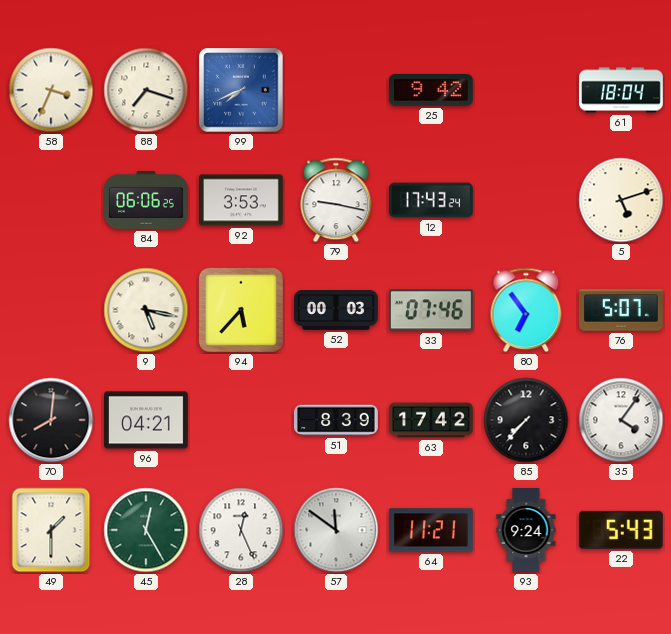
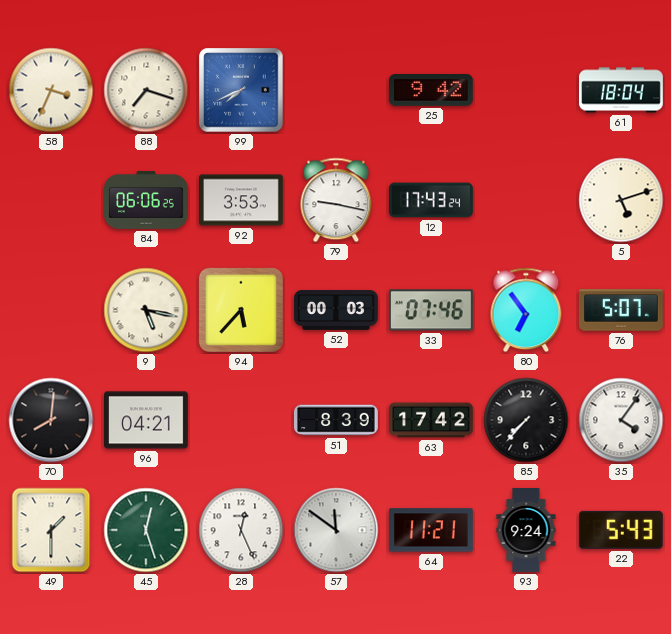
45: 12:25 -> 12:27
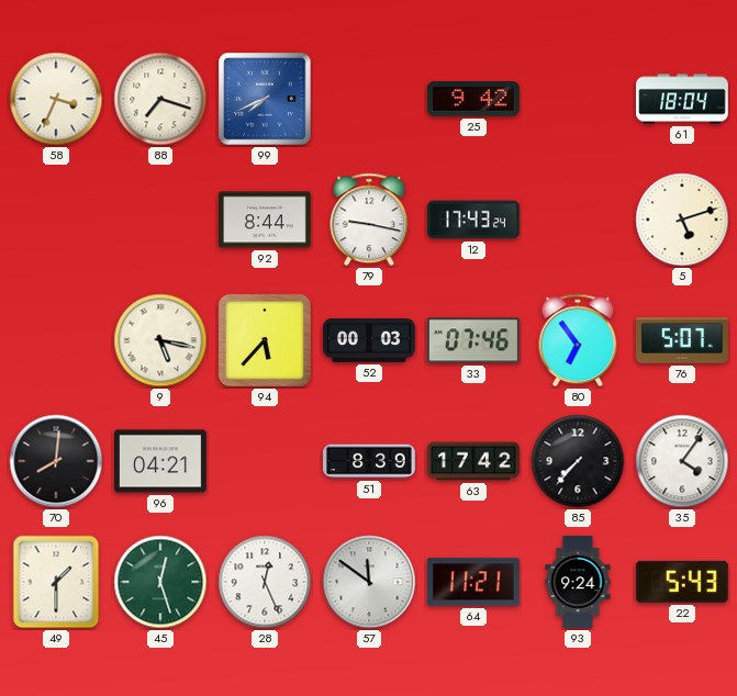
84: 06:06 -> none
92: 3:53 -> 8:44
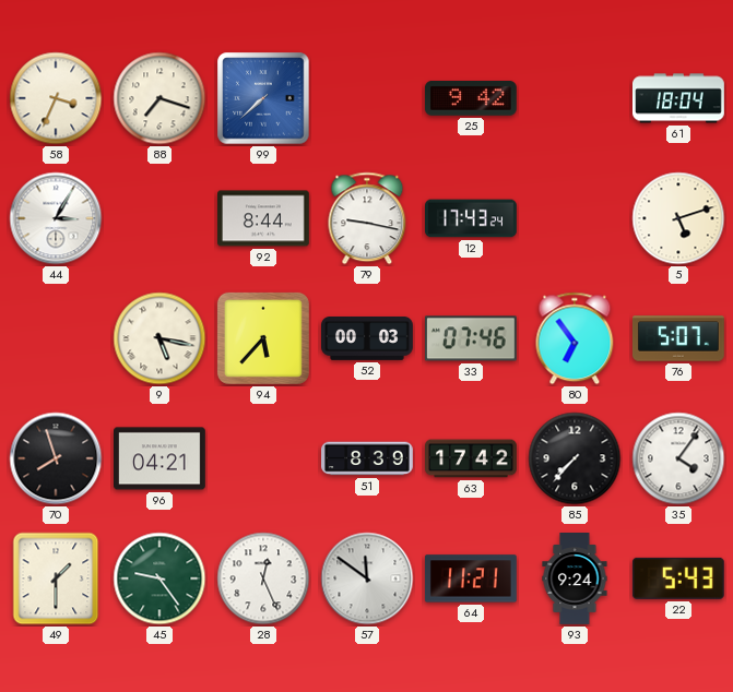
99: 7:41 -> 7:38
44: none -> 3:05
70: 8:01 -> 7:57
45: 12:27 -> 9:24
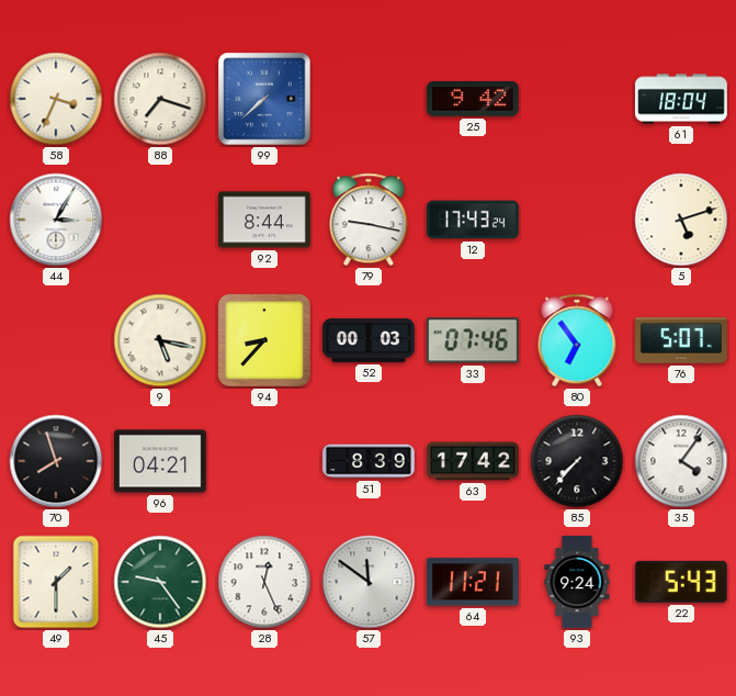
94: 5:37 -> 8:37
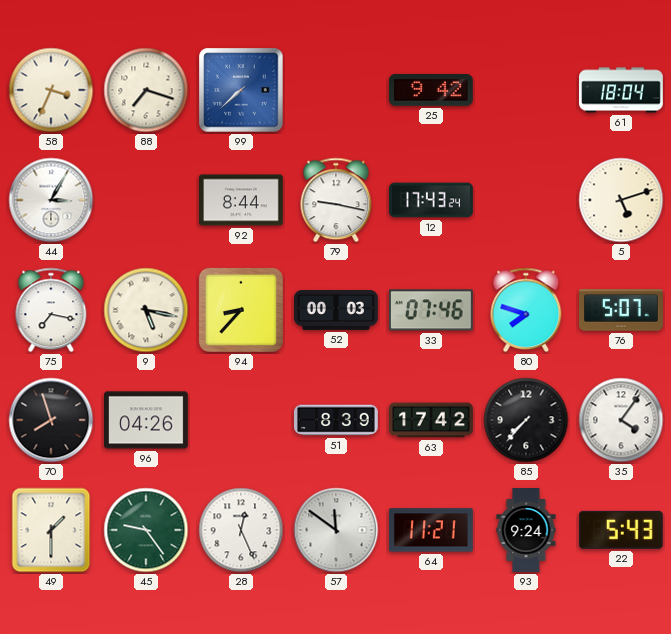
75: none -> 7:17
80: 6:54 -> 7:48
96: 04:21 -> 04:26
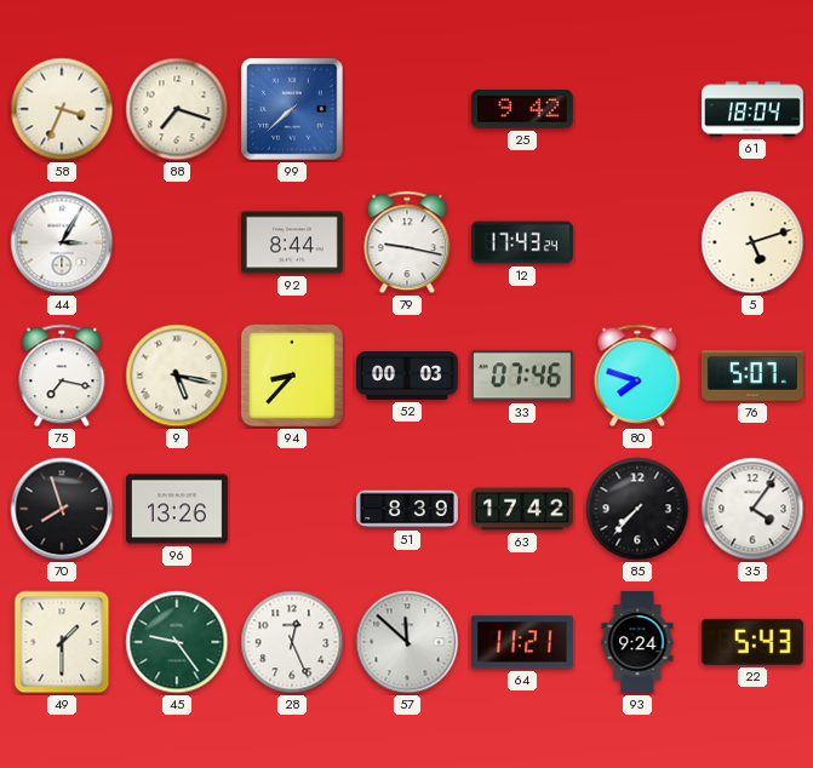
96: 04:26 -> 13:26
57: 11:51 -> 11:52
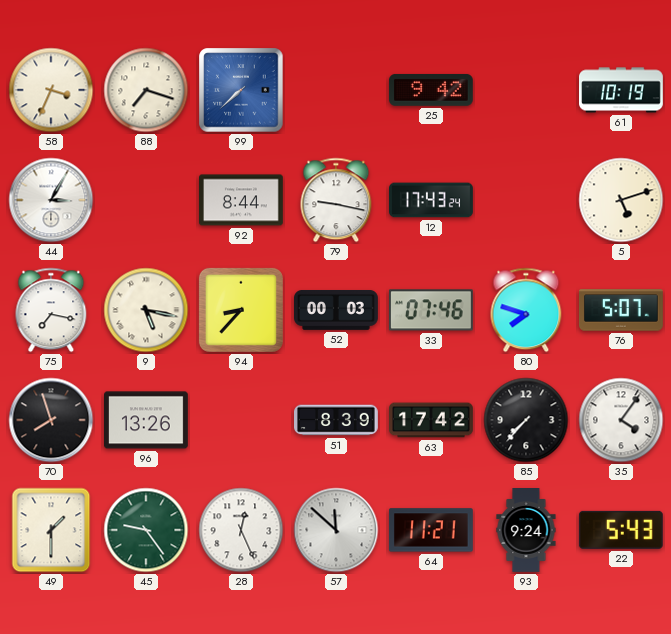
61: 18:04 -> 10:19
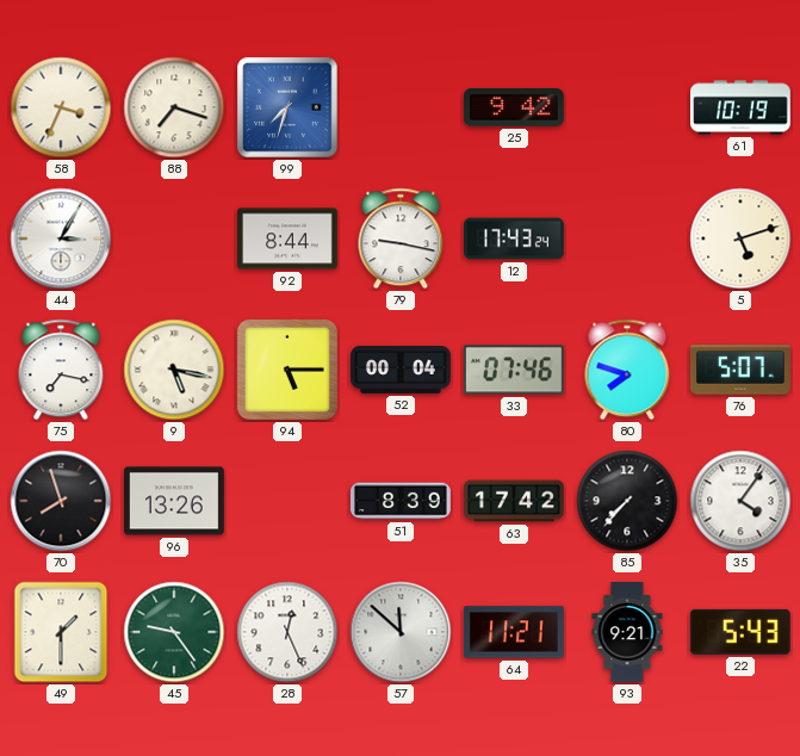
99: 7:38 -> 7:33
94: 8:37 -> 5:15
52: 00:03 -> 00:04
93: 9:24 -> 9:21
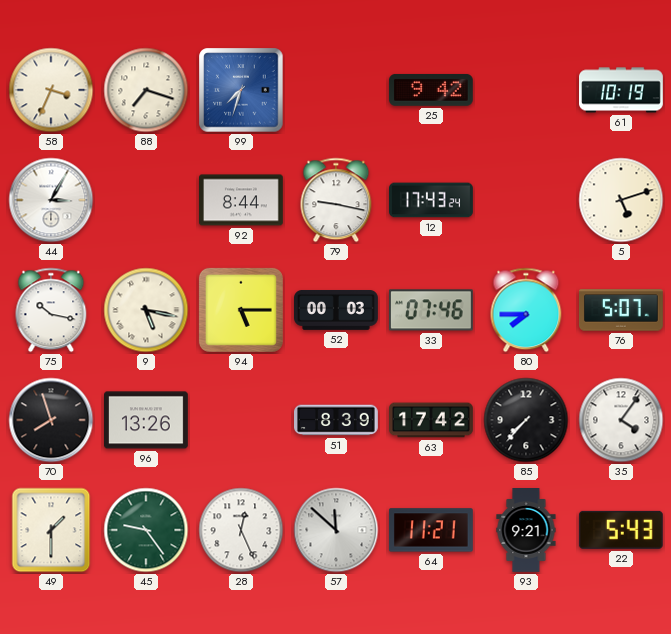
75: 7:17 -> 10:17
52: 00:04 -> 00:03
80: 7:48 -> 7:45
